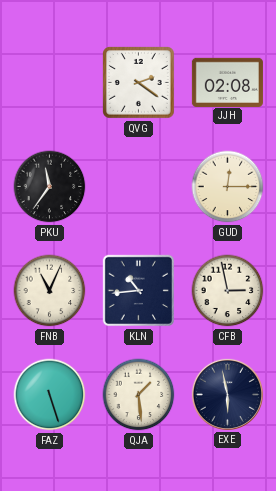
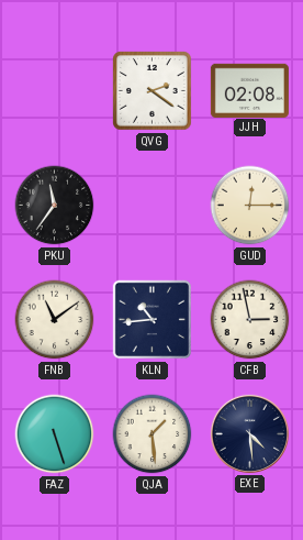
FNB: 11:04 -> 11:09
EXE: 5:58 -> 4:29
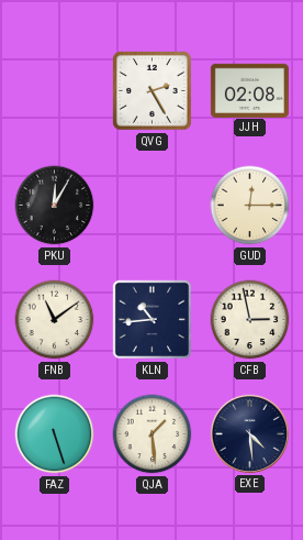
QVG: 2:21 -> 2:25
PKU: 11:36 -> 12:05
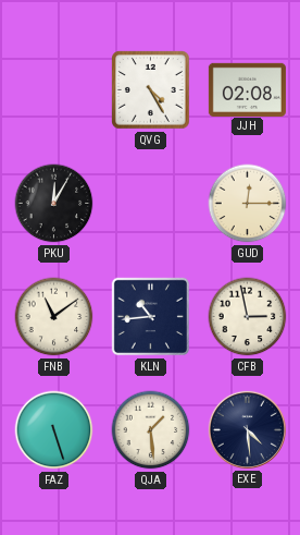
QVG: 2:25 -> 4:25
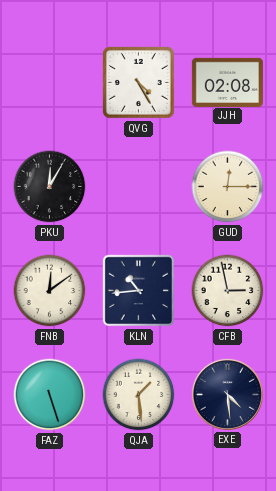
FNB: 11:09 -> 12:09
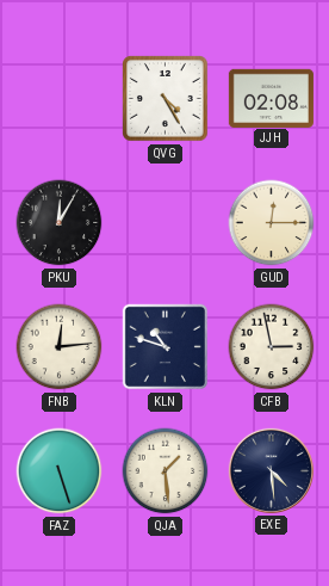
FNB: 12:09 -> 12:14
KLN: 10:44 -> 10:48
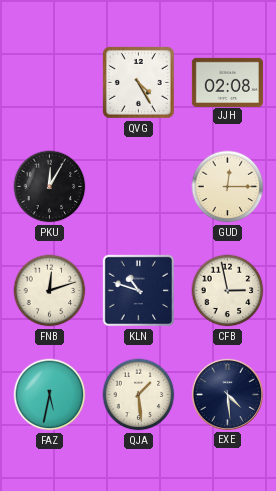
FNB: 12:14 -> 12:12
FAZ: 5:27 -> 5:32
